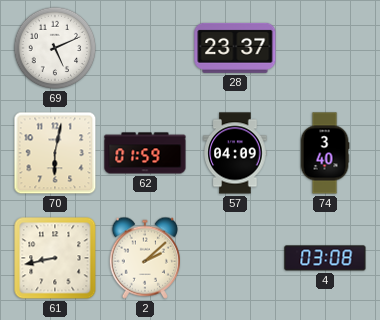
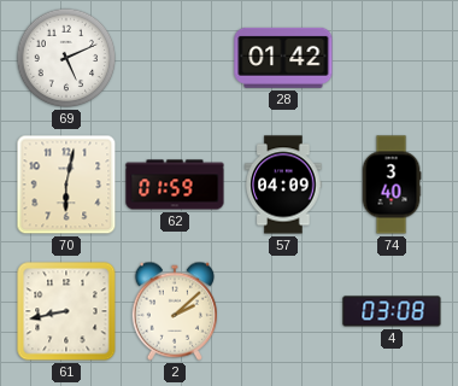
28: 23:37 -> 01:42
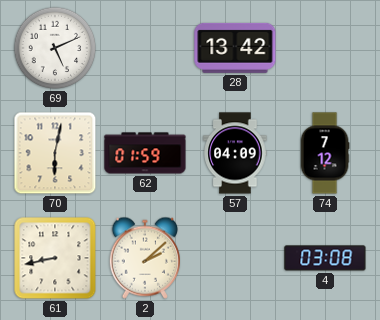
28: 01:42 -> 13:42
74: 3:40 -> 7:12
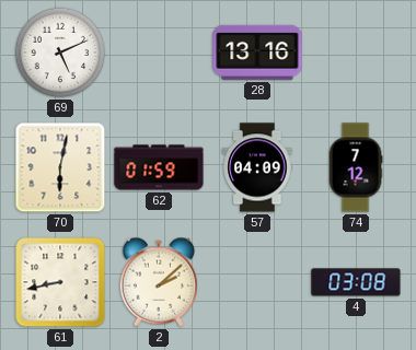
28: 13:42 -> 13:16
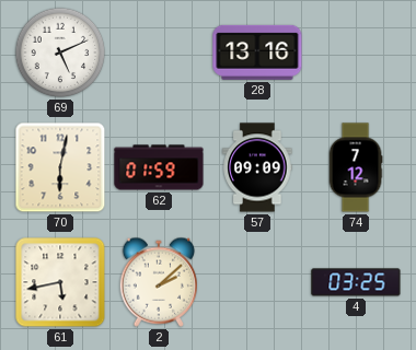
57: 04:09 -> 09:09
61: 8:43 -> 5:43
4: 03:08 -> 03:25
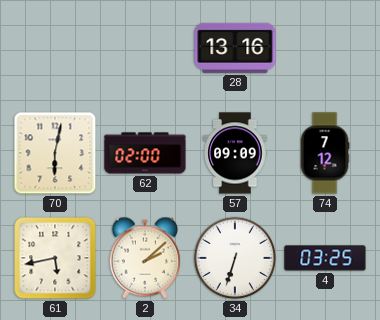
69: 5:11 -> none
62: 01:59 -> 02:00
34: none -> 6:33
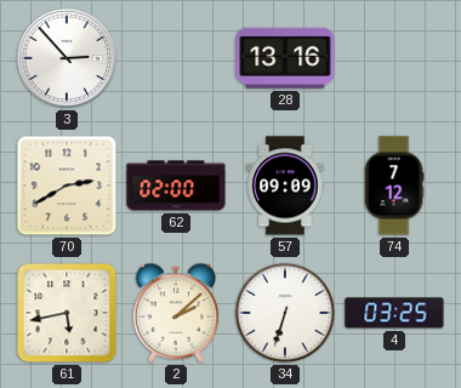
3: none -> 2:53
70: 6:02 -> 2:40
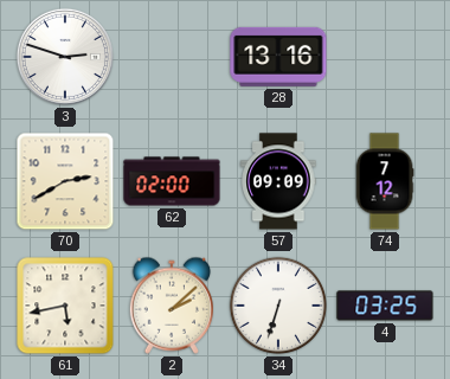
3: 2:53 -> 2:48
